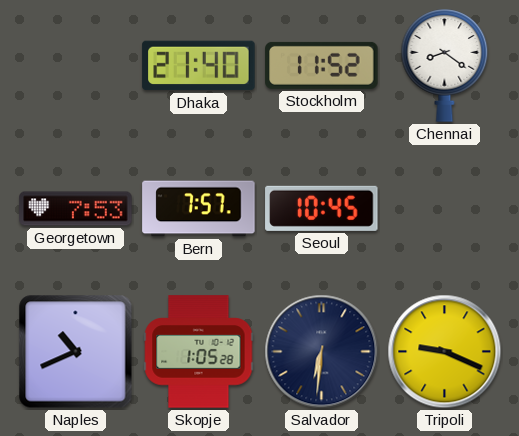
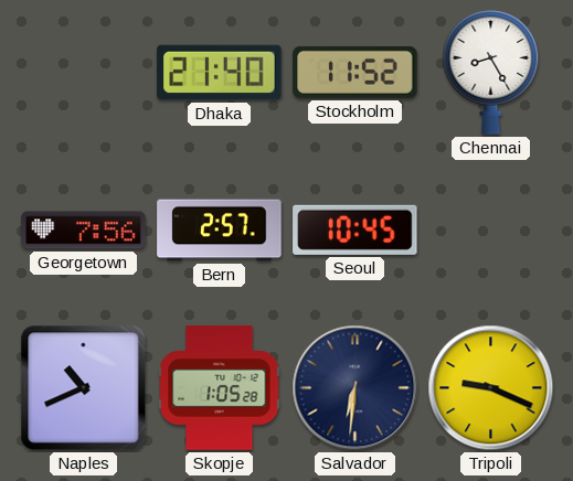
Chennai: 8:21 -> 8:25
Georgetown: 7:53 -> 7:56
Bern: 7:57 -> 2:57
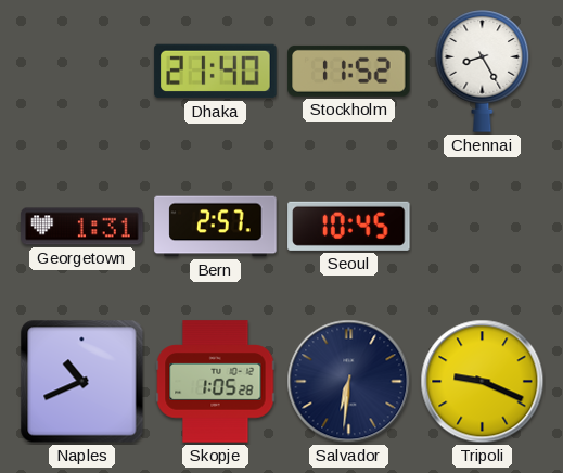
Georgetown: 7:56 -> 1:31
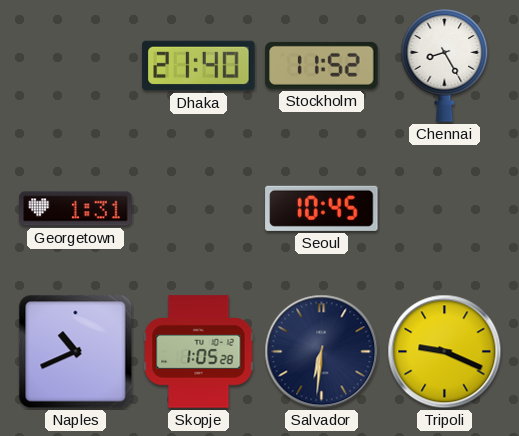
Bern: 2:57 -> none
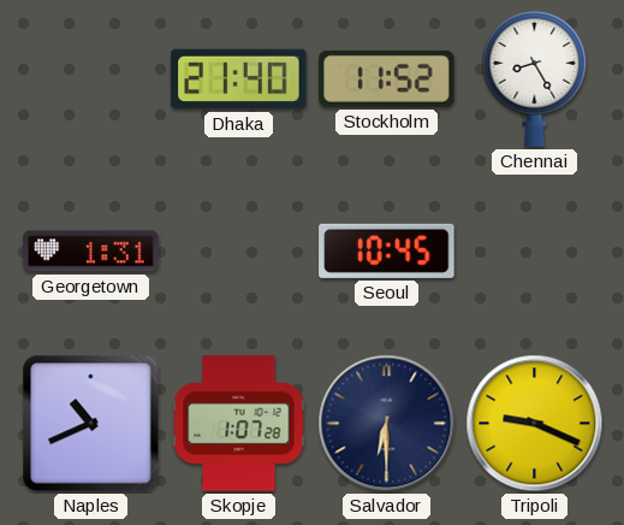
Skopje: 1:05 -> 1:07
Salvador: 6:31 -> 6:30
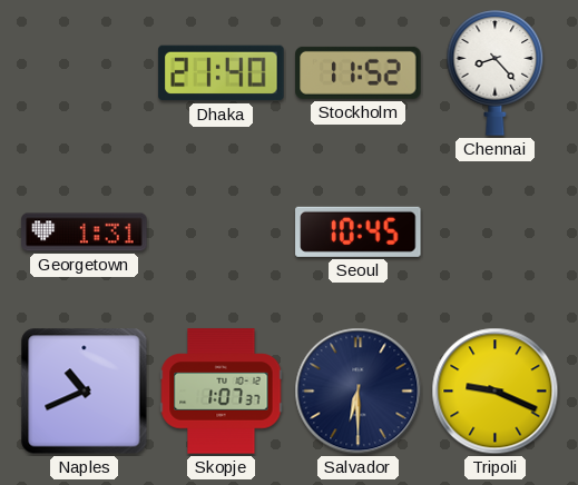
Chennai: 8:25 -> 8:23
Skopje: 1:07:28 -> 1:07:37
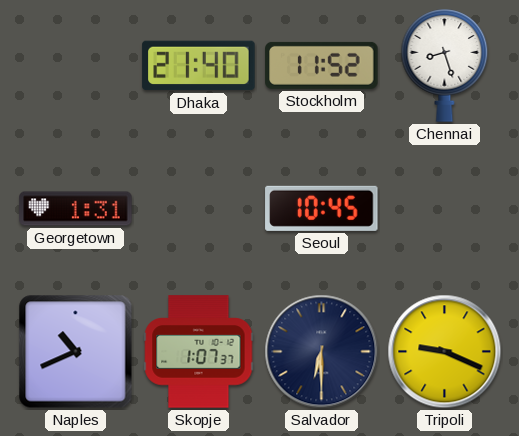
Chennai: 8:23 -> 8:27
